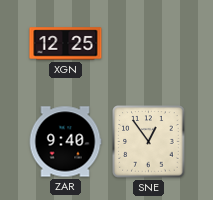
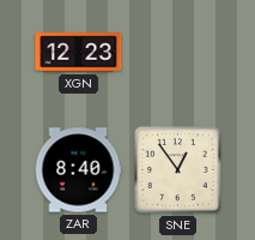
XGN: 12:25 -> 12:23
ZAR: 9:40 -> 8:40
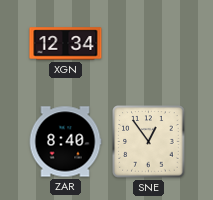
XGN: 12:23 -> 12:34
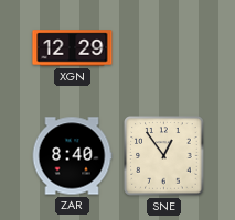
XGN: 12:34 -> 12:29
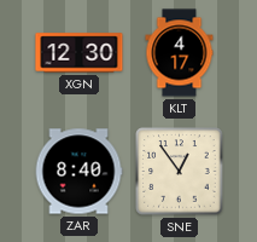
XGN: 12:29 -> 12:30
KLT: none -> 4:17
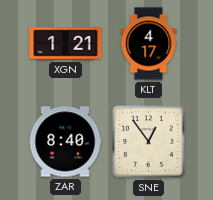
XGN: 12:30 -> 1:21
